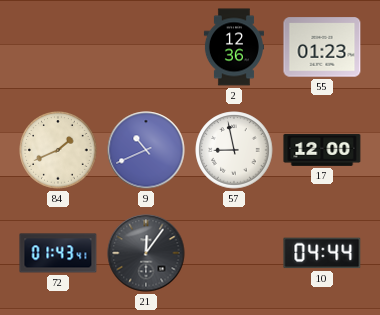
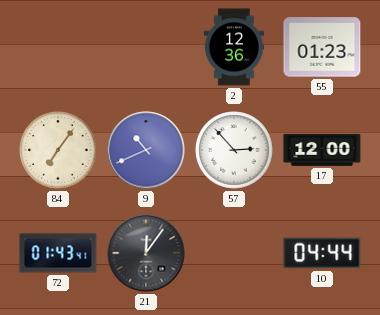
84: 1:41 -> 7:06
57: 8:58 -> 2:53
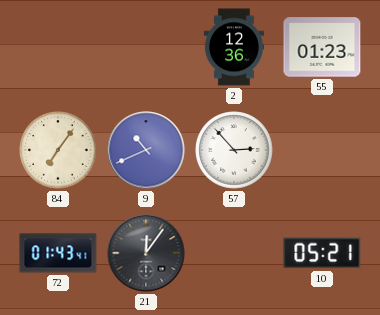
17: 12:00 -> none
10: 04:44 -> 05:21
